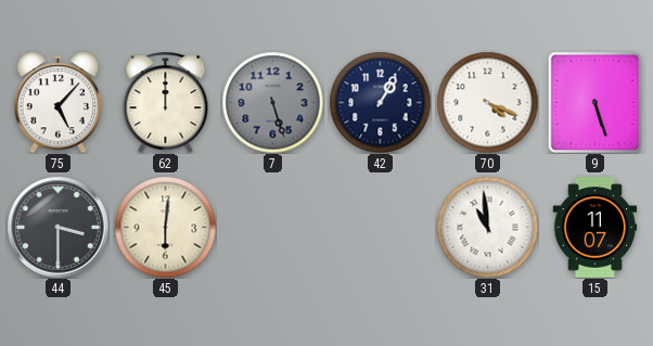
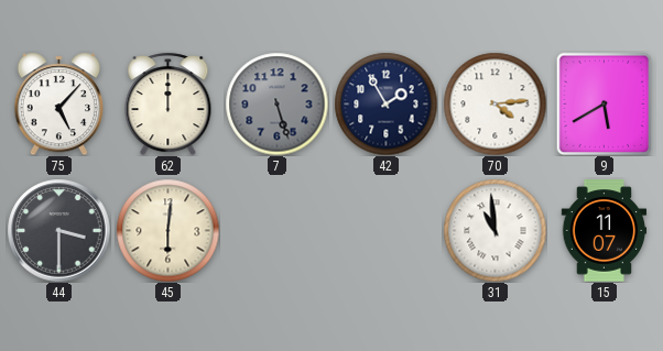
42: 1:05 -> 1:55
70: 4:19 -> 4:14
9: 5:27 -> 5:40
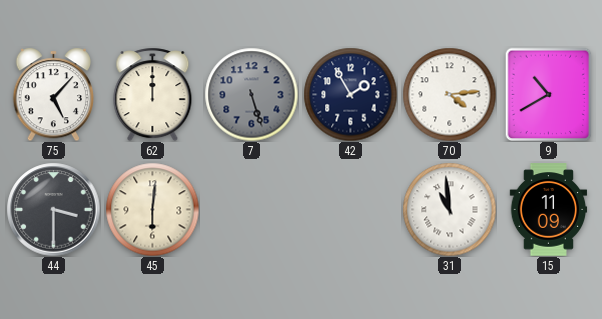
9: 5:40 -> 10:40
15: 11:07 -> 11:09
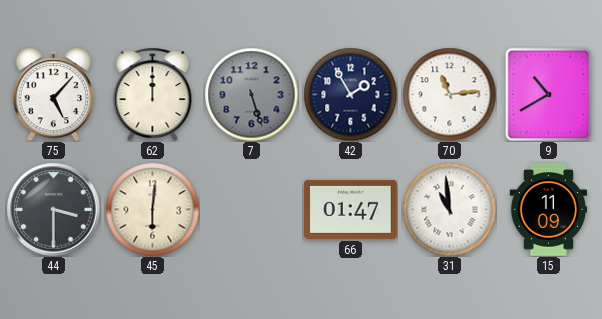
70: 4:14 -> 11:14
66: none -> 01:47
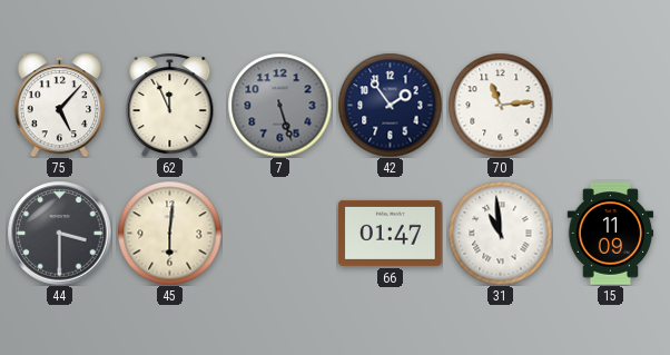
62: 12:00 -> 11:56
42: 1:55 -> 1:54
9: 10:40 -> none
